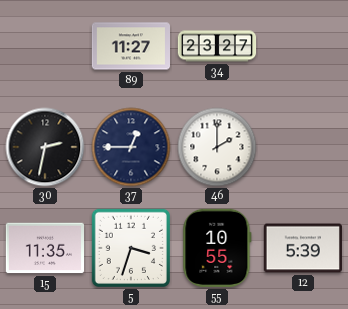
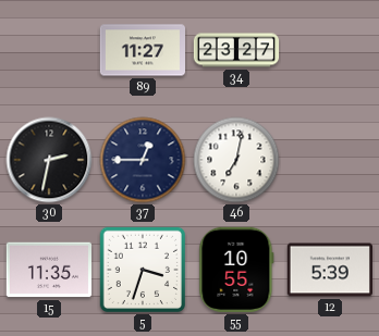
46: 2:00 -> 7:02
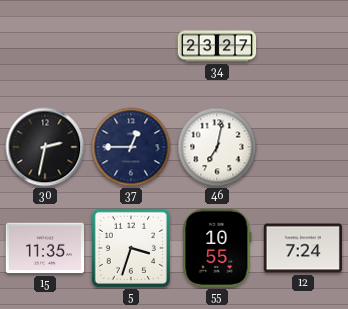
89: 11:27 -> none
12: 5:39 -> 7:24
